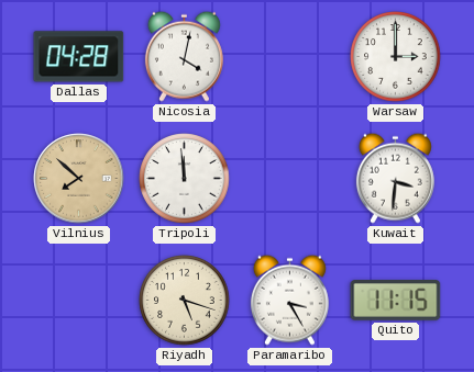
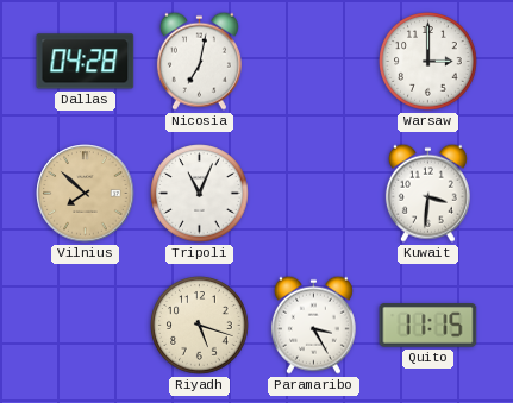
Nicosia: 4:02 -> 7:02
Tripoli: 11:59 -> 11:04
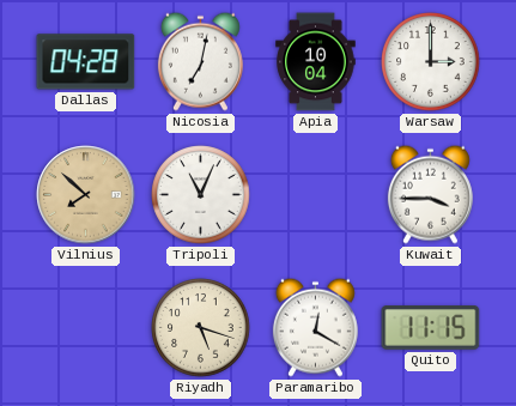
Apia: none -> 10:04
Kuwait: 3:31 -> 3:45
Paramaribo: 3:25 -> 12:20
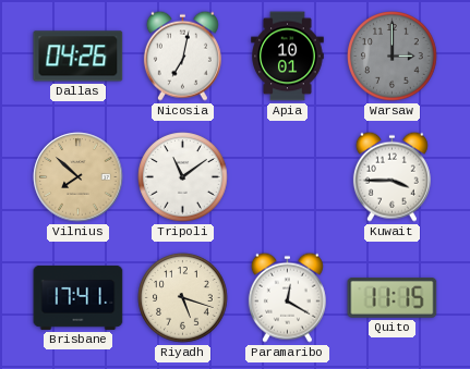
Dallas: 04:28 -> 04:26
Apia: 10:04 -> 10:01
Warsaw dial: white -> grey
Tripoli: 11:04 -> 11:09
Brisbane: none -> 17:41
